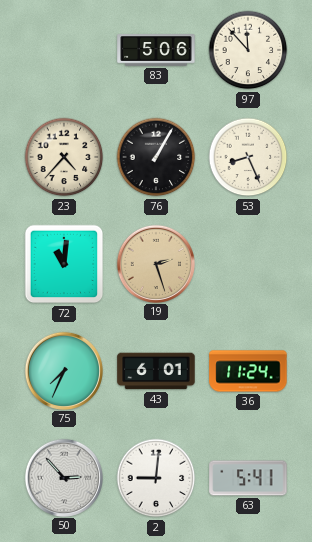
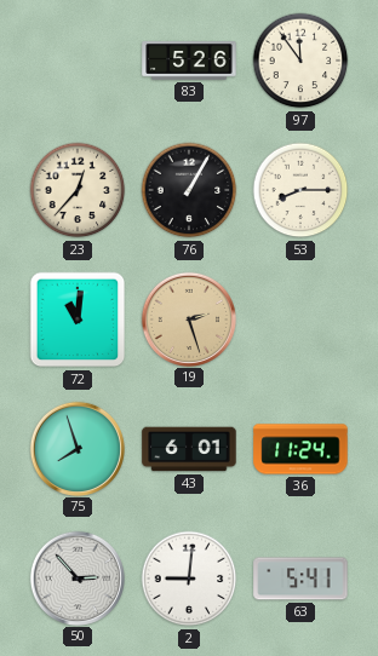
83: 5:06 -> 5:26
97: 11:53 -> 11:54
23: 4:37 -> 12:37
53: 8:26 -> 8:15
75: 7:34 -> 7:57
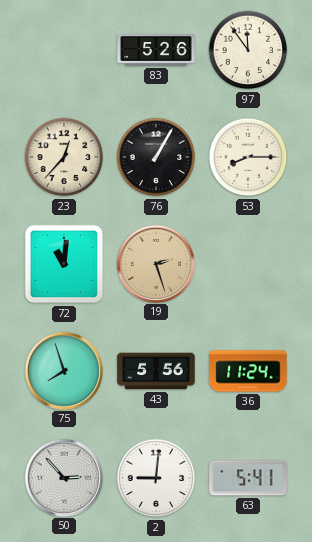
43: 6:01 -> 5:56
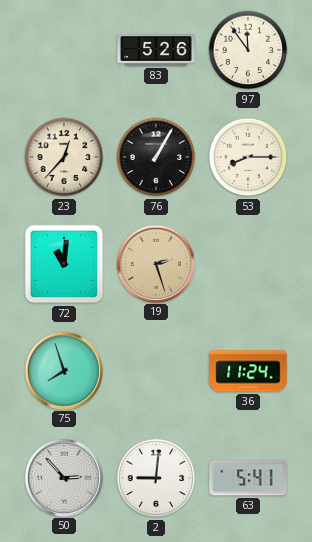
43: 5:56 -> none
